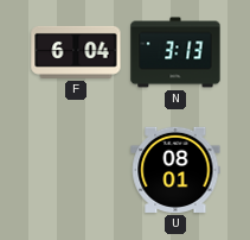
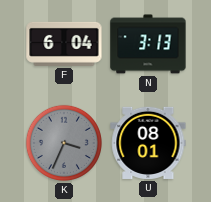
K: none -> 3:34
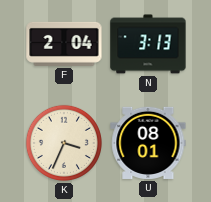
F: 6:04 -> 2:04
K dial: grey -> cream
